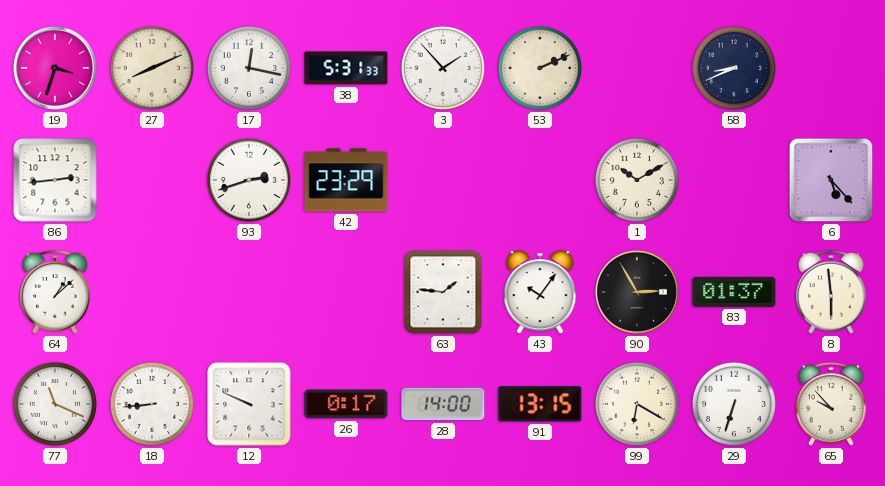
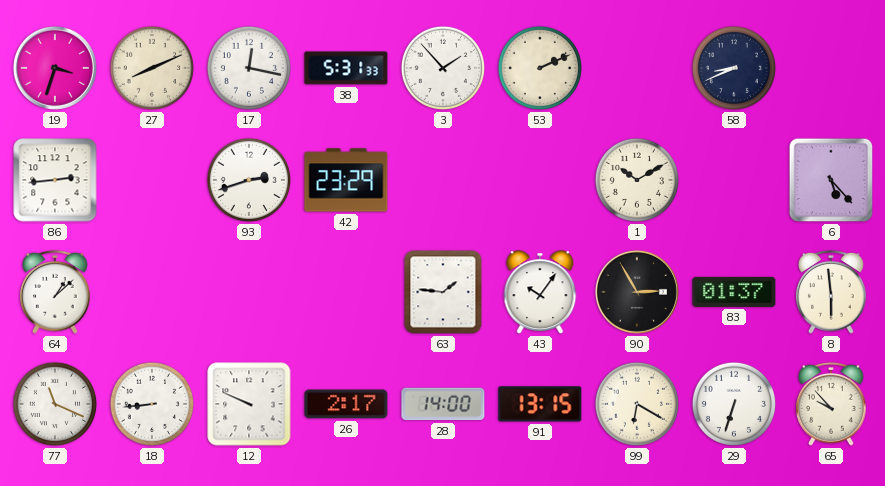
26: 0:17 -> 2:17
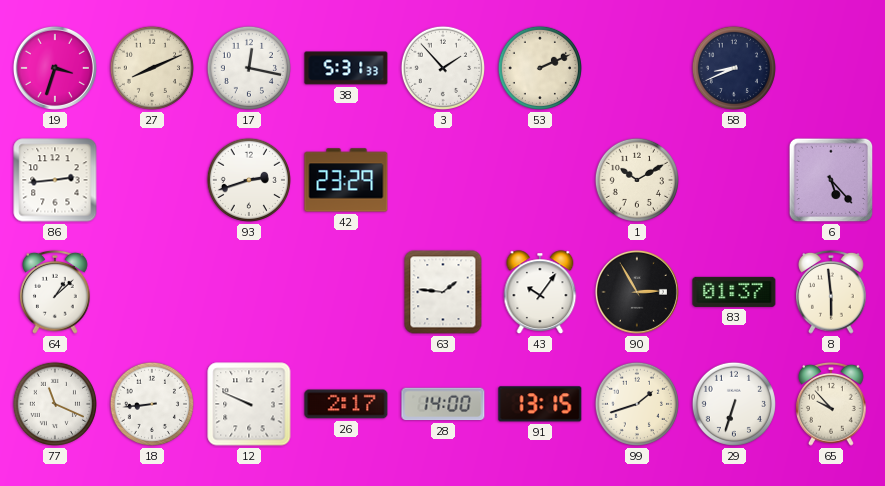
99: 6:20 -> 1:42
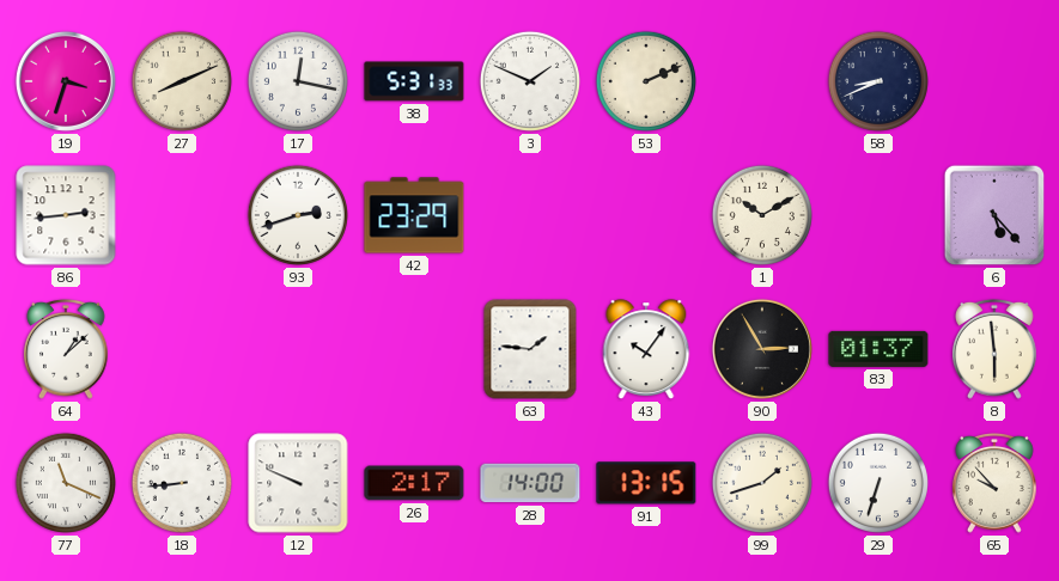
3: 1:53 -> 1:49
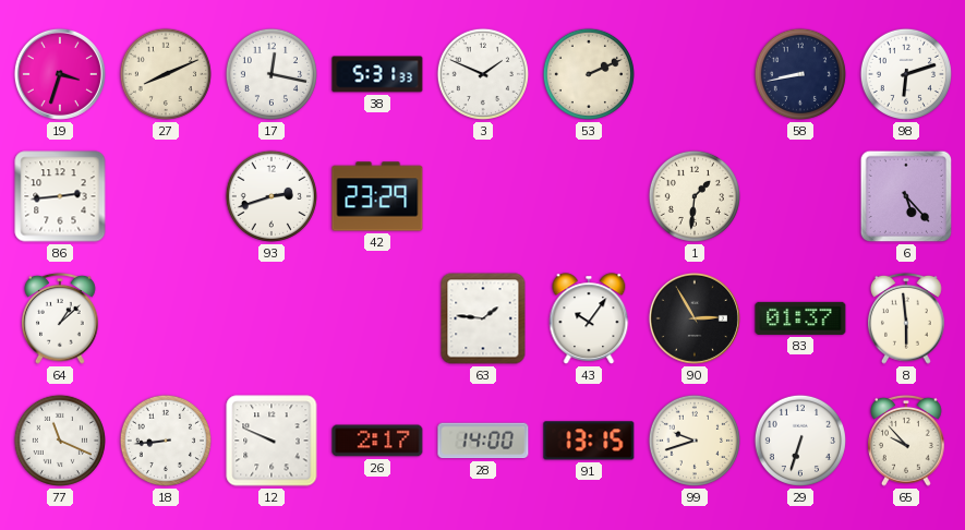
58: 8:41 -> 8:43
98: none -> 6:12
1: 10:10 -> 1:31
99: 1:42 -> 9:42
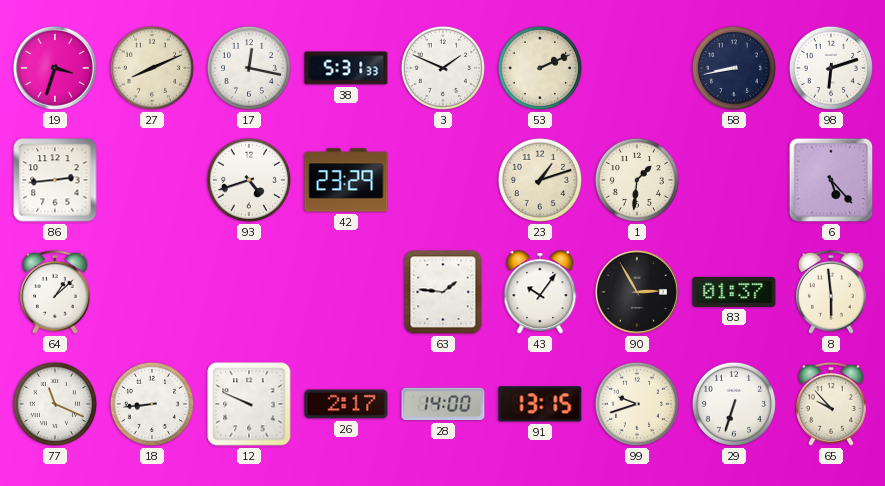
93: 2:42 -> 4:42
23: none -> 1:12
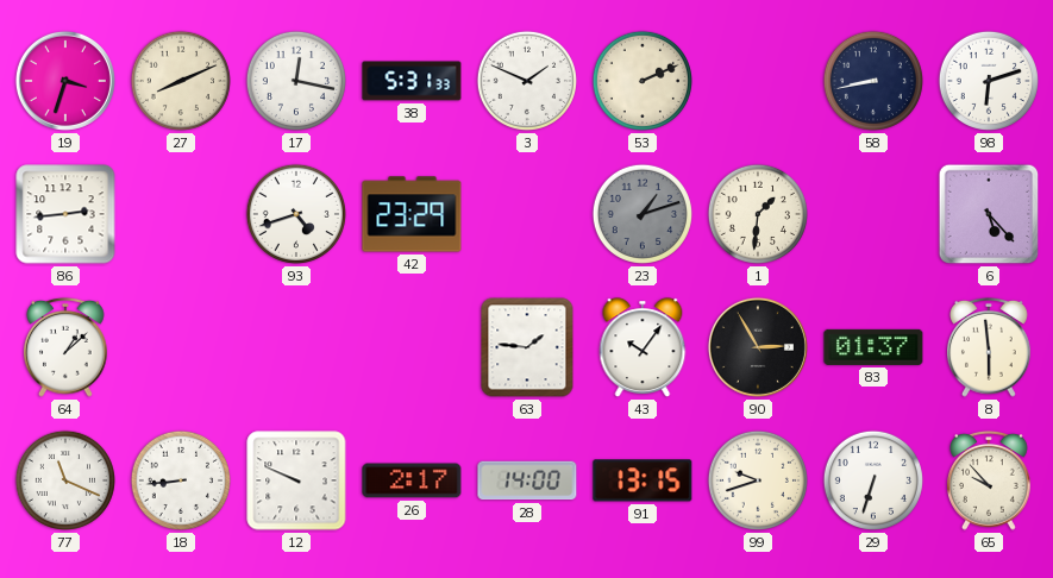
23 dial: cream -> grey
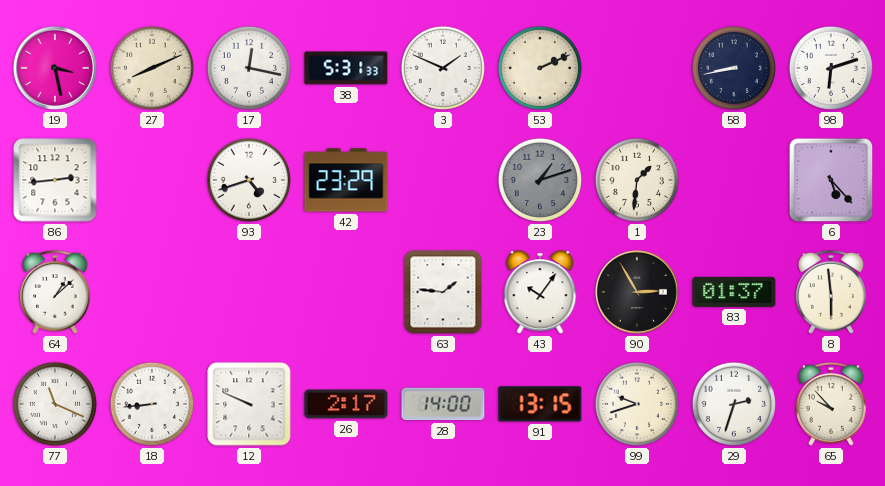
19: 3:33 -> 3:28
29: 6:33 -> 2:33
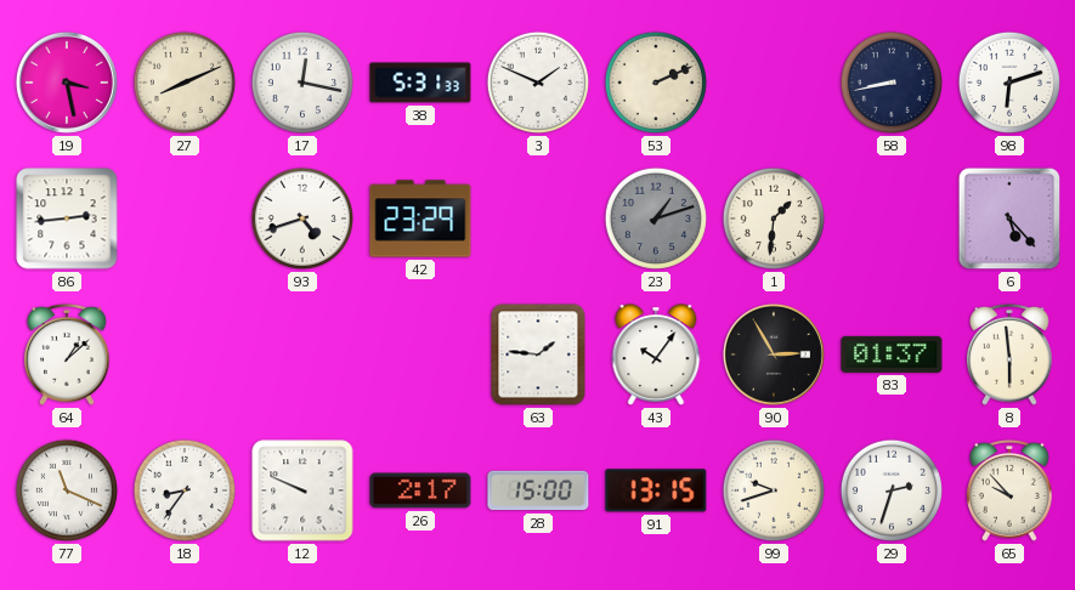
18: 8:44 -> 8:36
28: 14:00 -> 15:00
